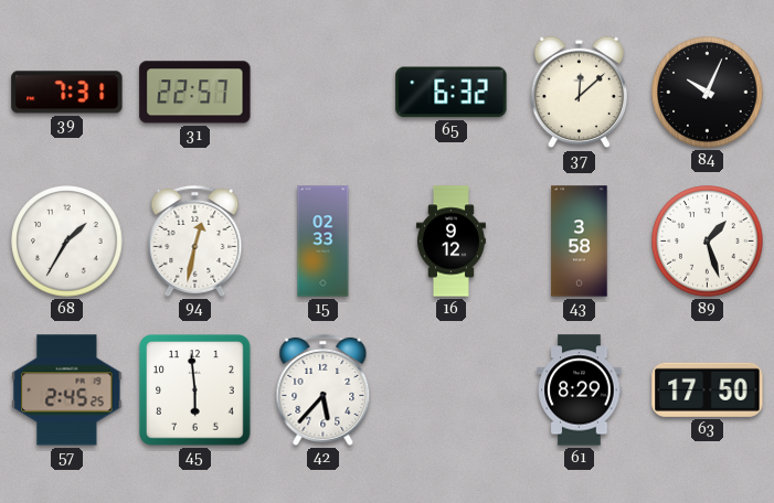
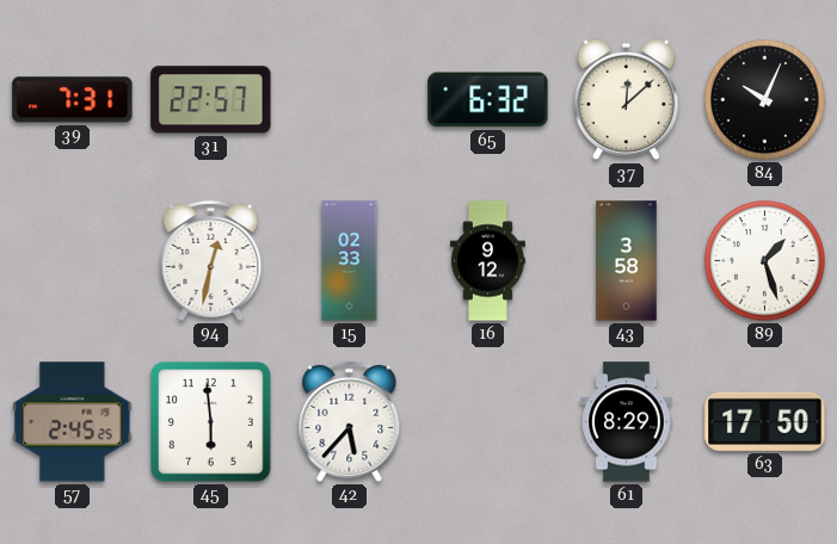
68: 1:35 -> none
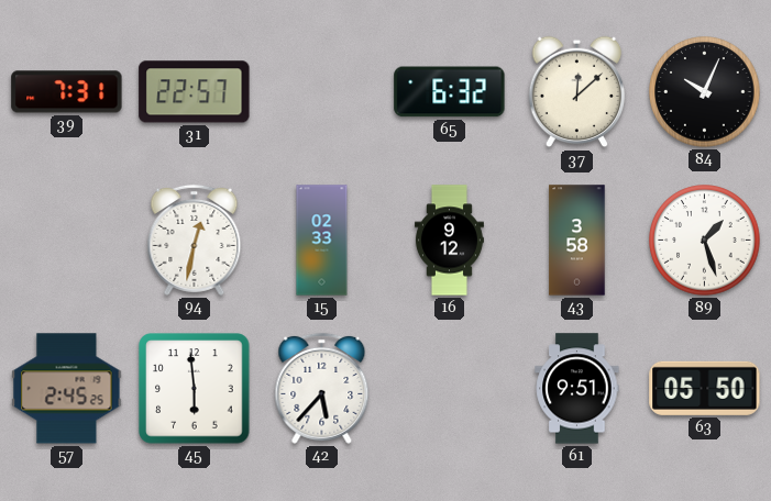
61: 8:29 -> 9:51
63: 17:50 -> 05:50
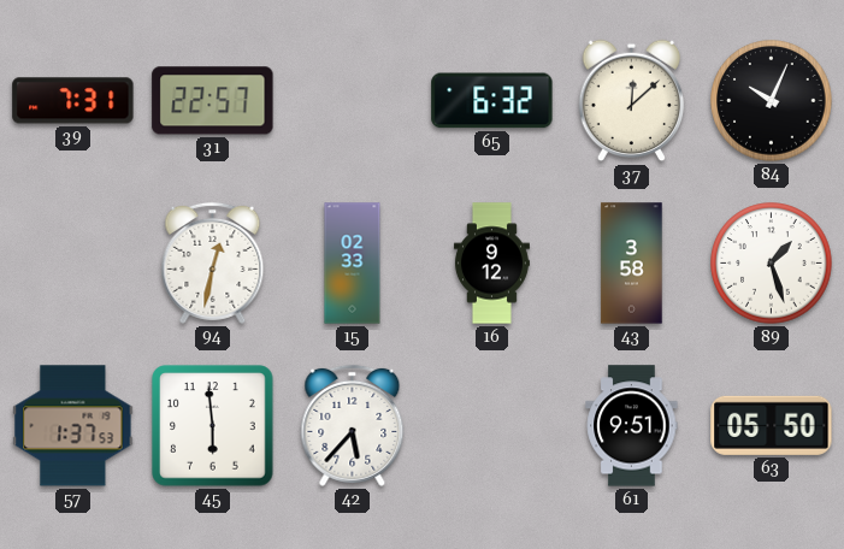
57: 2:45 -> 1:37
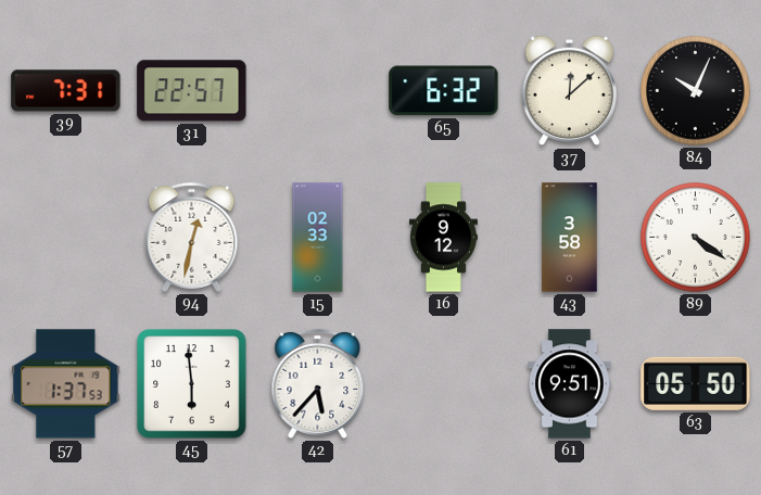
89: 1:27 -> 4:21
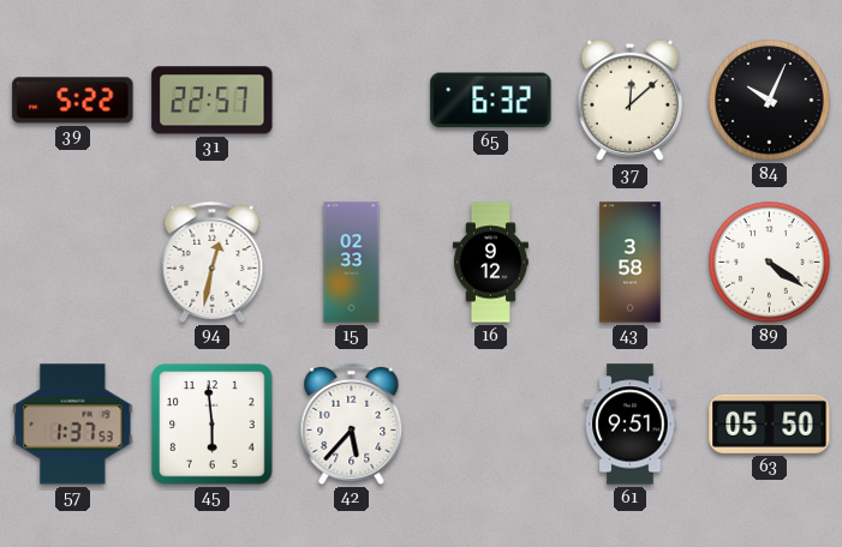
39: 7:31 -> 5:22
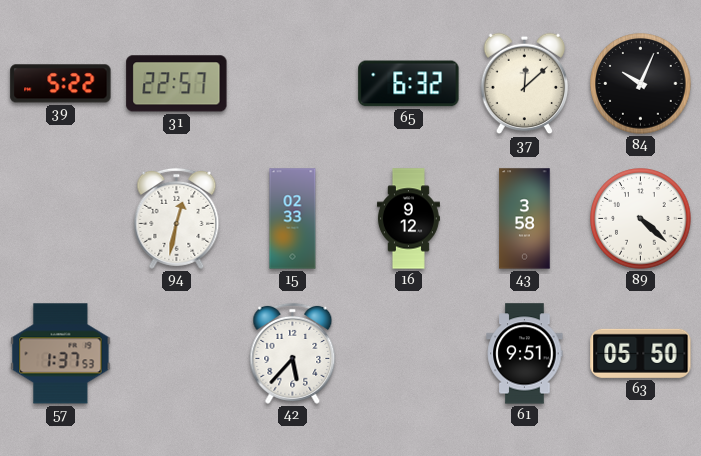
89: 4:21 -> 4:22
45: 5:59 -> none
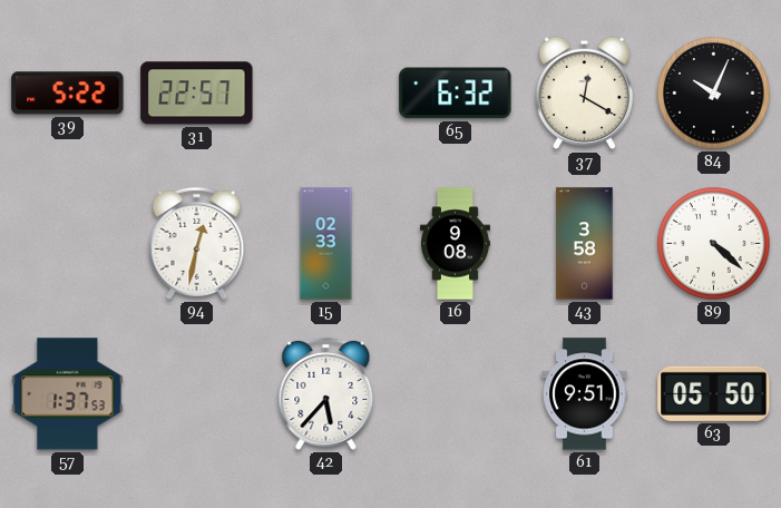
37: 12:08 -> 12:20
16: 9:12 -> 9:08
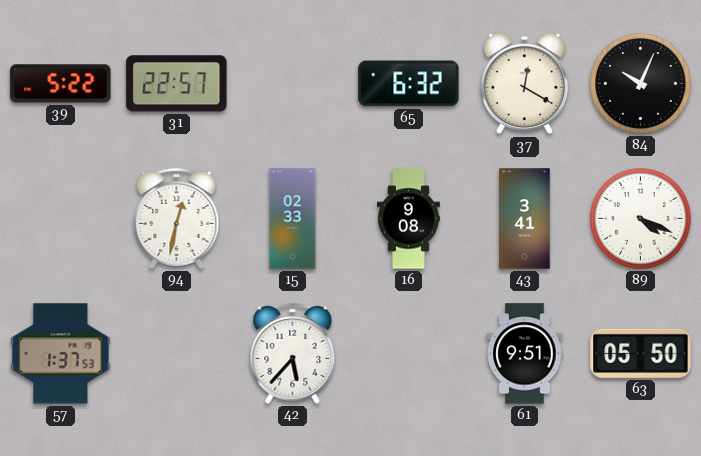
43: 3:58 -> 3:41
89: 4:22 -> 4:19
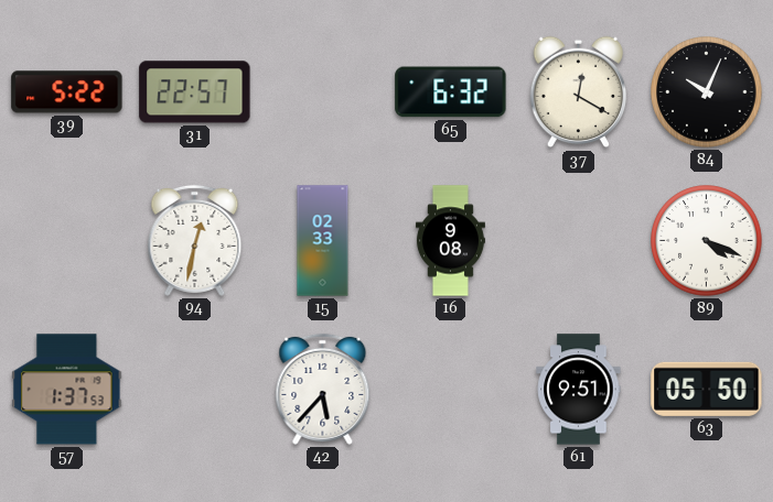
43: 3:41 -> none
